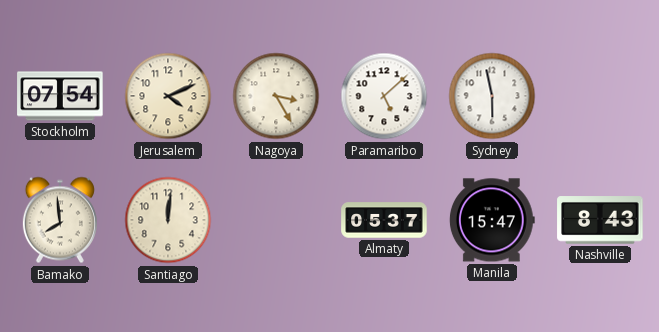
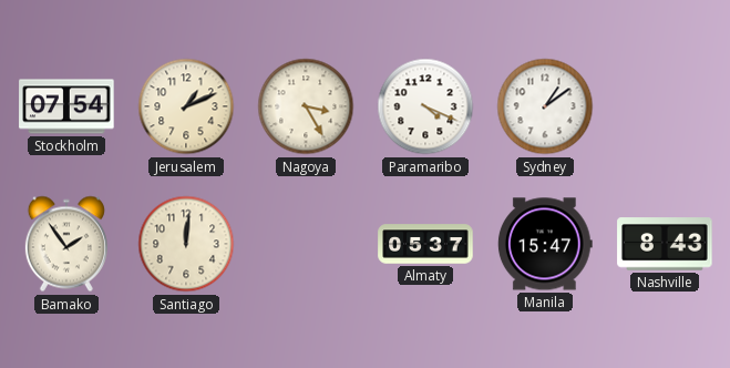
Jerusalem: 4:11 -> 1:11
Paramaribo: 5:08 -> 4:19
Sydney: 5:58 -> 1:09
Bamako: 7:59 -> 1:54
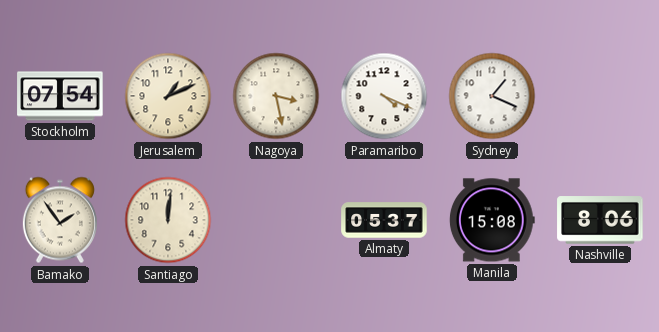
Nagoya: 3:25 -> 3:28
Sydney: 1:09 -> 1:19
Manila: 15:47 -> 15:08
Nashville: 8:43 -> 8:06
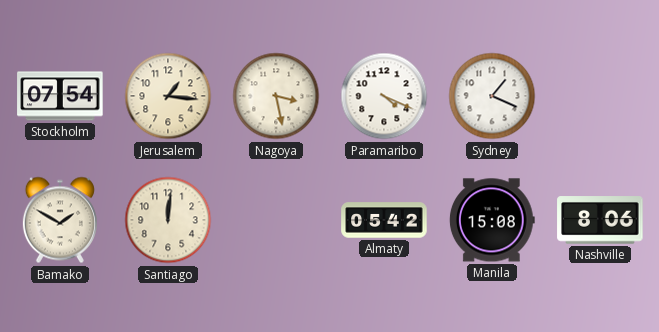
Jerusalem: 1:11 -> 1:16
Bamako: 1:54 -> 1:50
Almaty: 05:37 -> 05:42
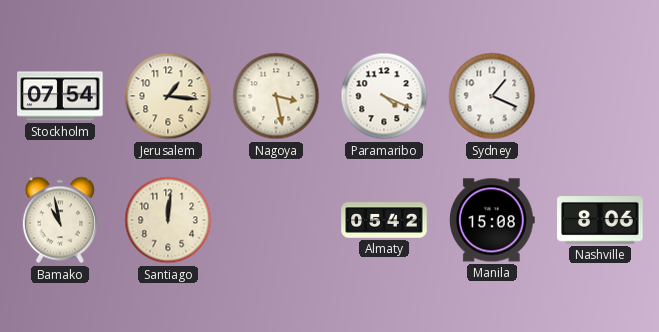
Bamako: 1:50 -> 10:58
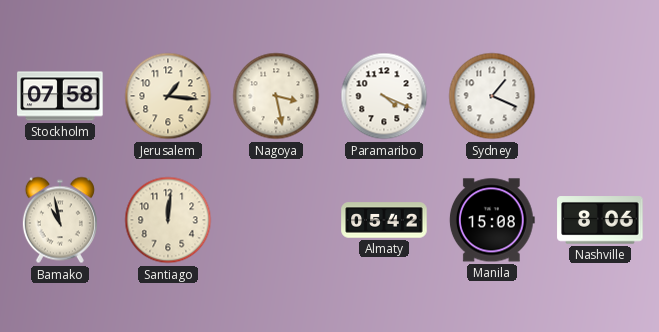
Stockholm: 07:54 -> 07:58
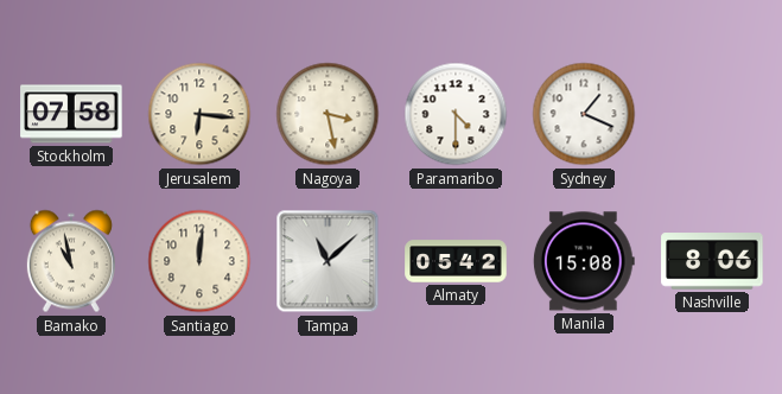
Jerusalem: 1:16 -> 6:16
Paramaribo: 4:19 -> 4:30
Tampa: none -> 11:08
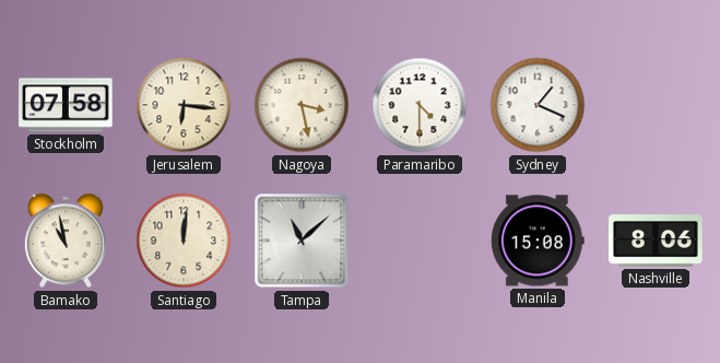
Almaty: 05:42 -> none
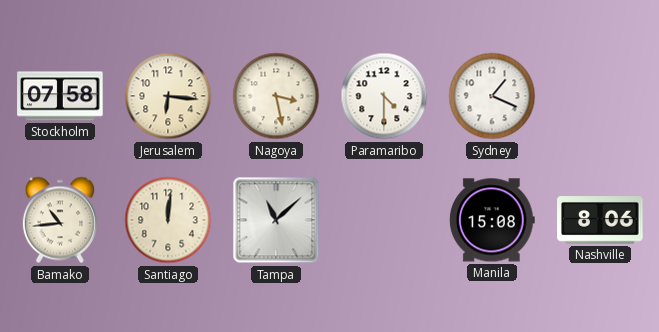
Bamako: 10:58 -> 10:44
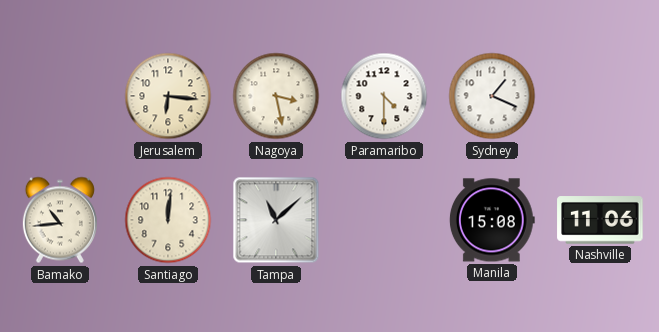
Stockholm: 07:58 -> none
Nashville: 8:06 -> 11:06
